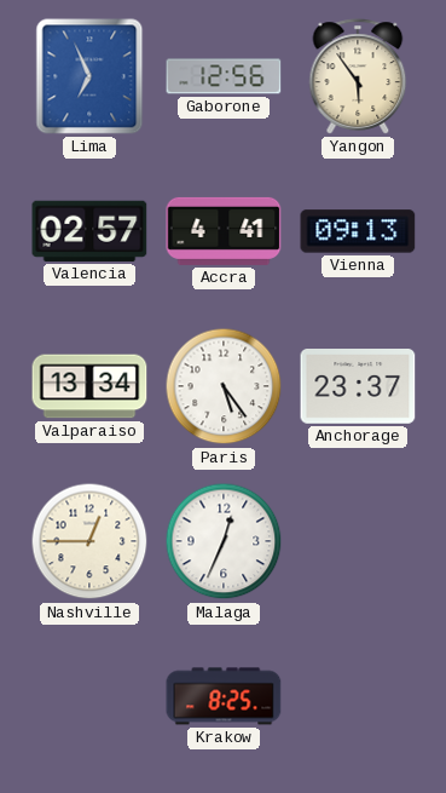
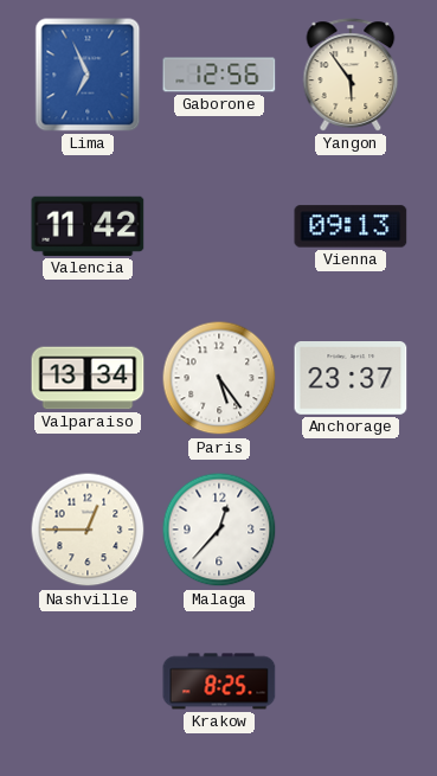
Valencia: 02:57 -> 11:42
Accra: 4:41 -> none
Malaga: 12:34 -> 12:37
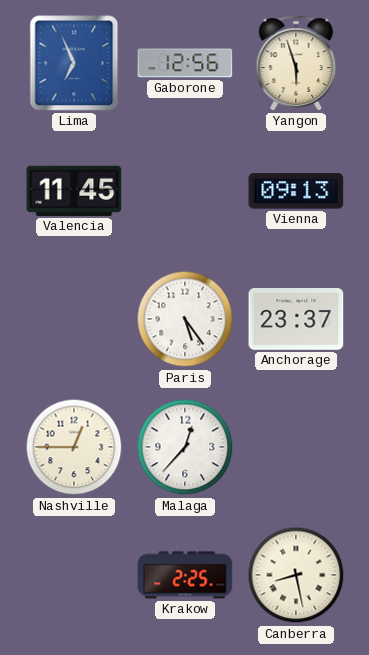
Yangon: 5:54 -> 5:57
Valencia: 11:42 -> 11:45
Valparaiso: 13:34 -> none
Krakow: 8:25 -> 2:25
Canberra: none -> 8:28
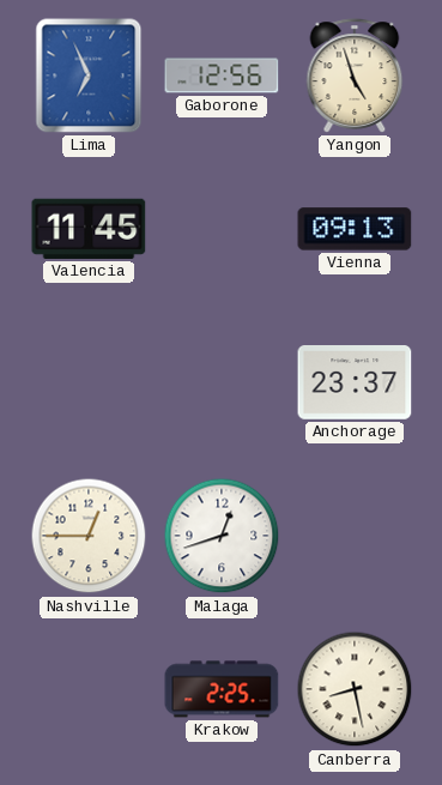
Yangon: 5:57 -> 4:57
Paris: 5:24 -> none
Malaga: 12:37 -> 12:42
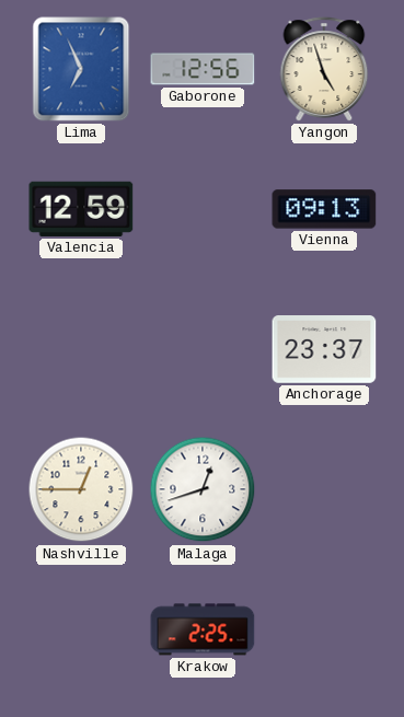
Valencia: 11:45 -> 12:59
Canberra: 8:28 -> none
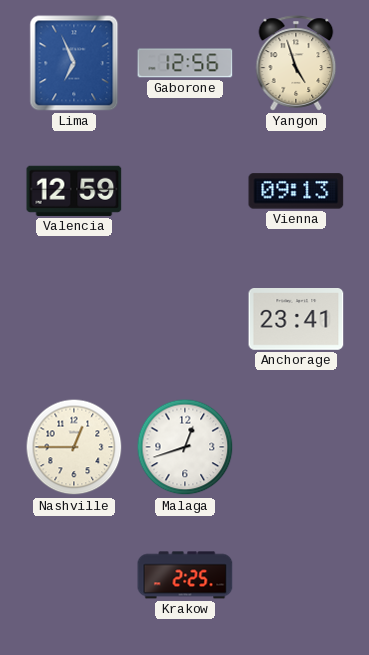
Anchorage: 23:37 -> 23:41
